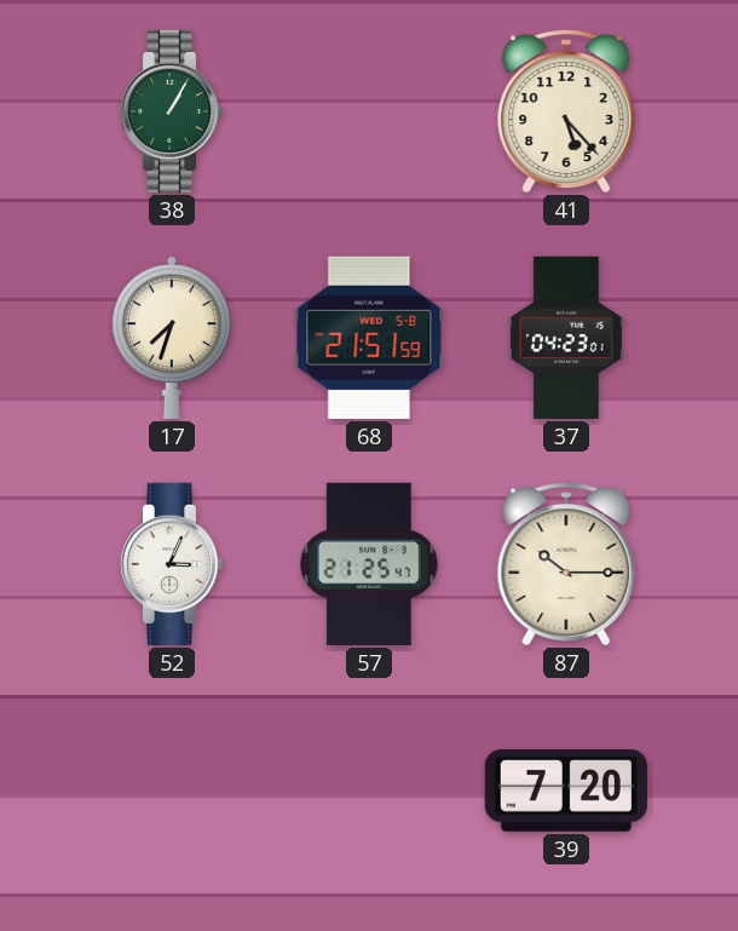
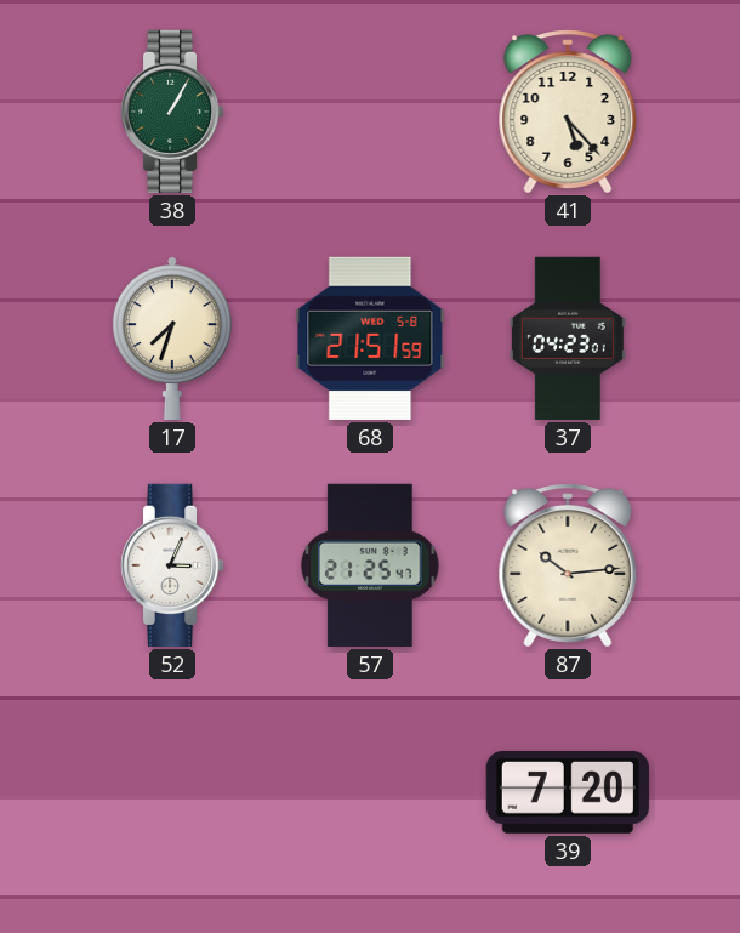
87: 10:15 -> 10:14
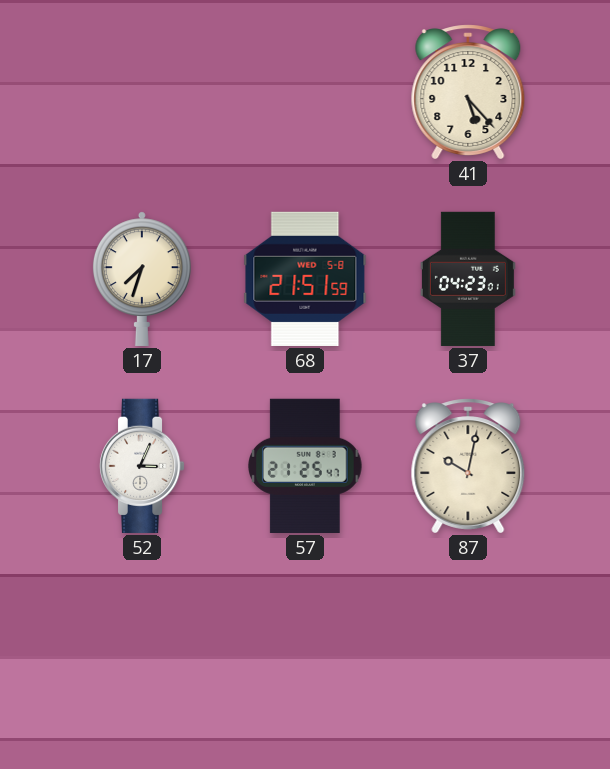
38: 1:05 -> none
87: 10:14 -> 10:02
39: 7:20 -> none
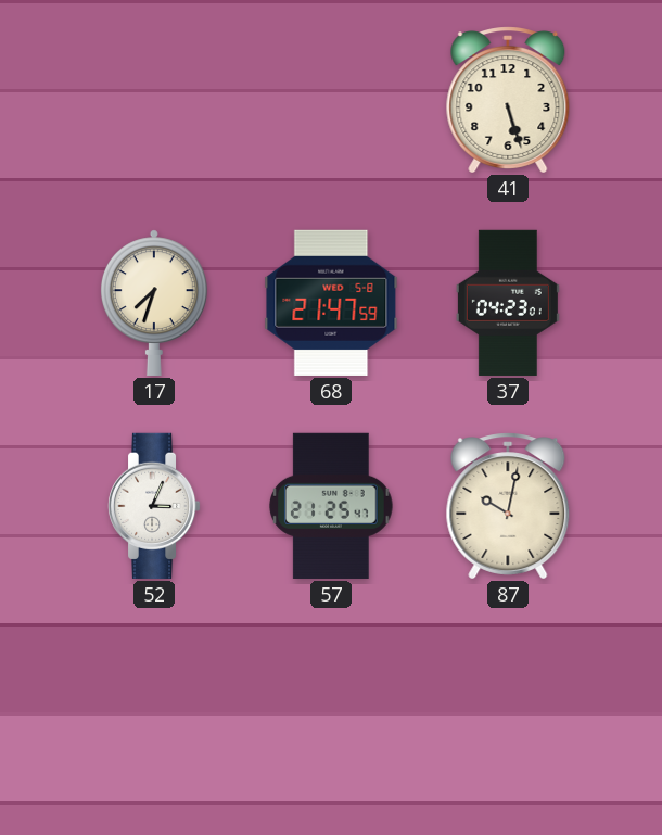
41: 5:23 -> 5:27
68: 21:51 -> 21:47
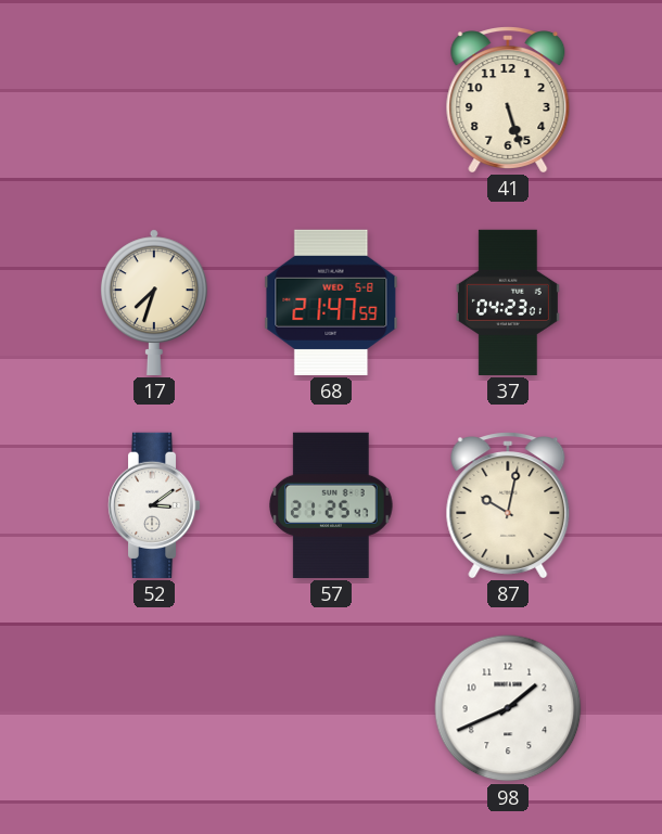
52: 3:04 -> 3:09
98: none -> 1:41
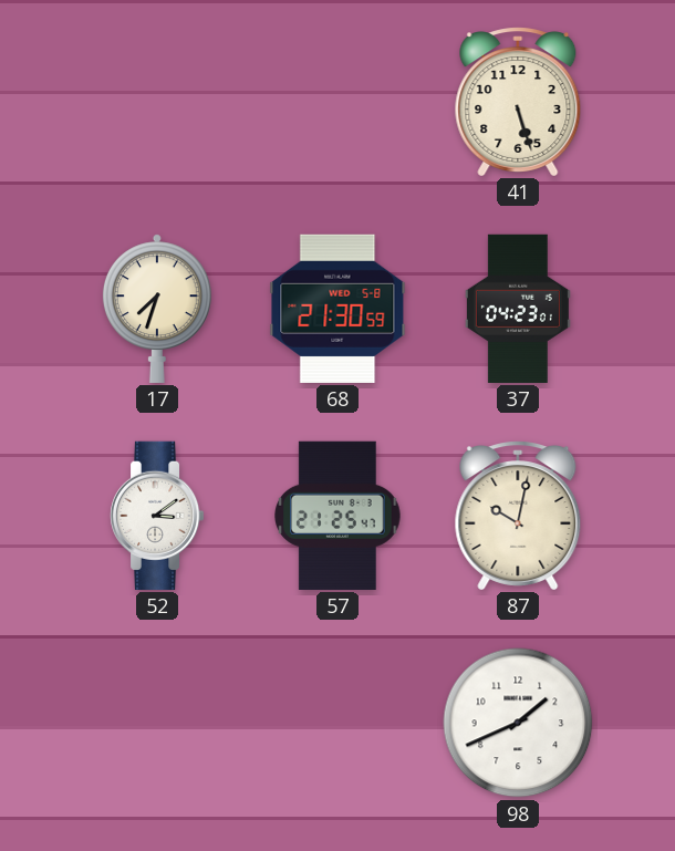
68: 21:47 -> 21:30
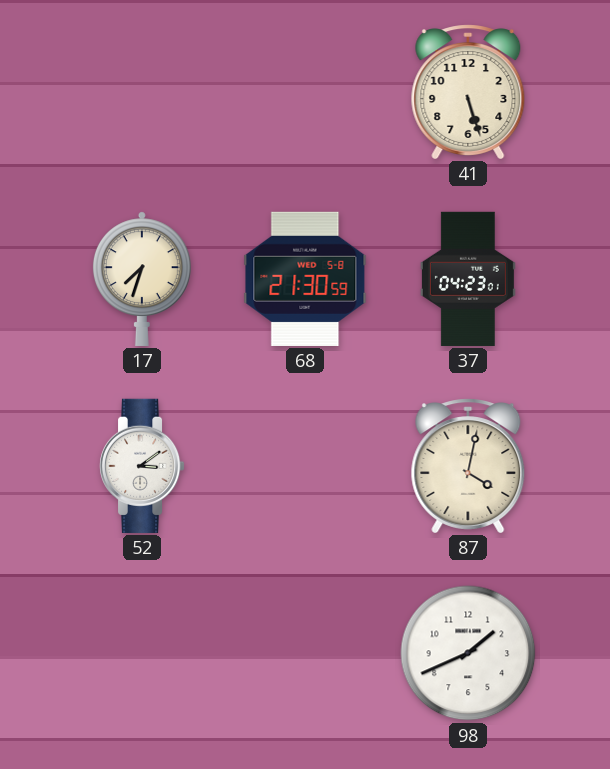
57: 21:25 -> none
87: 10:02 -> 4:02
